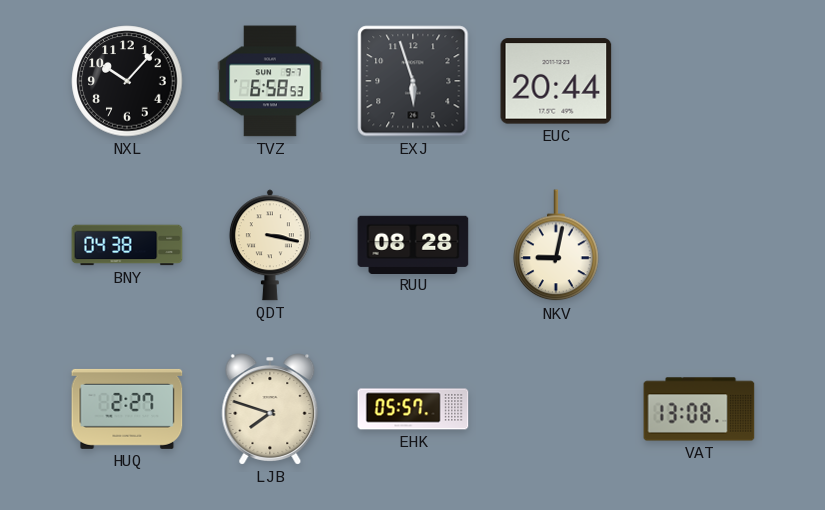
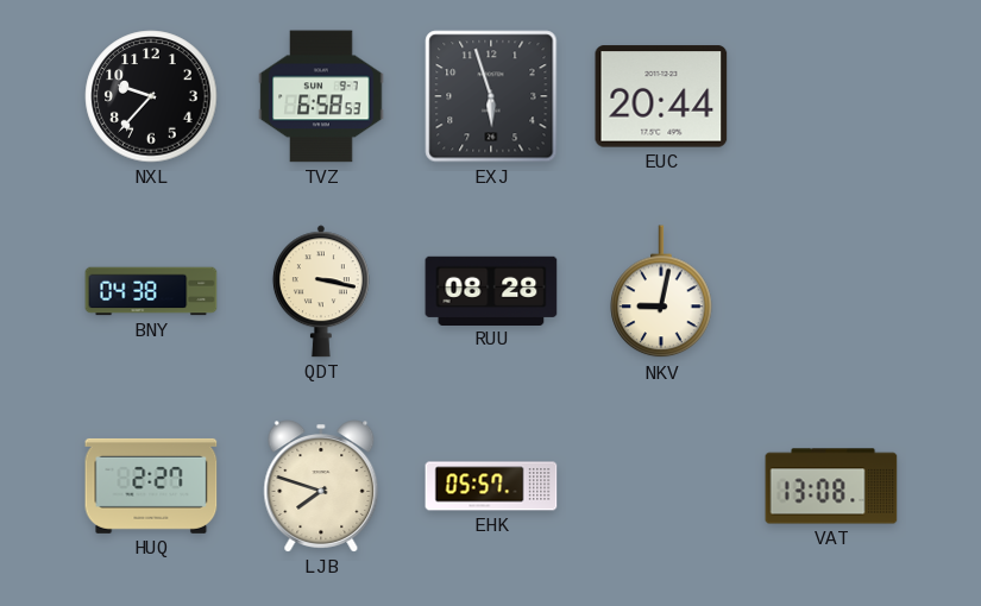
NXL: 10:07 -> 9:37
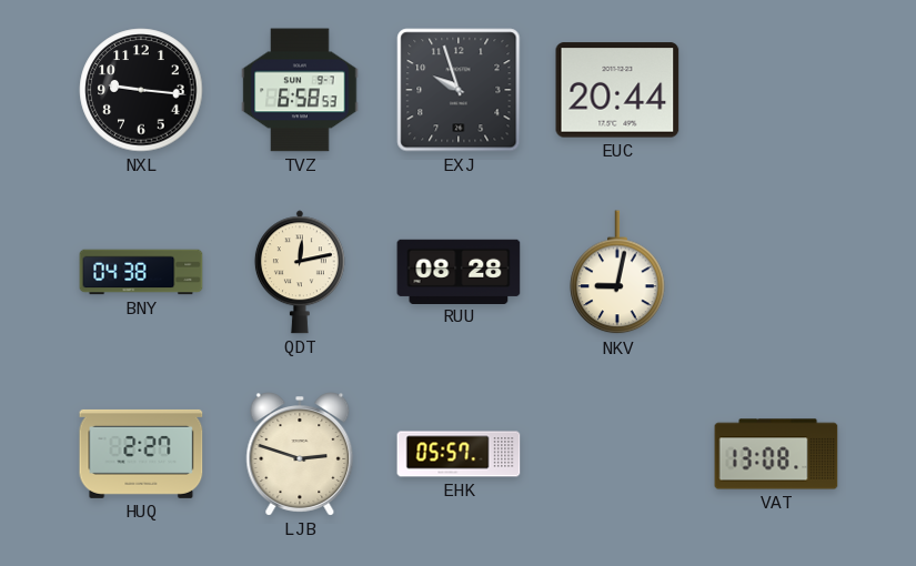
NXL: 9:37 -> 9:16
EXJ: 5:57 -> 9:57
QDT: 3:17 -> 12:13
LJB: 7:48 -> 2:48
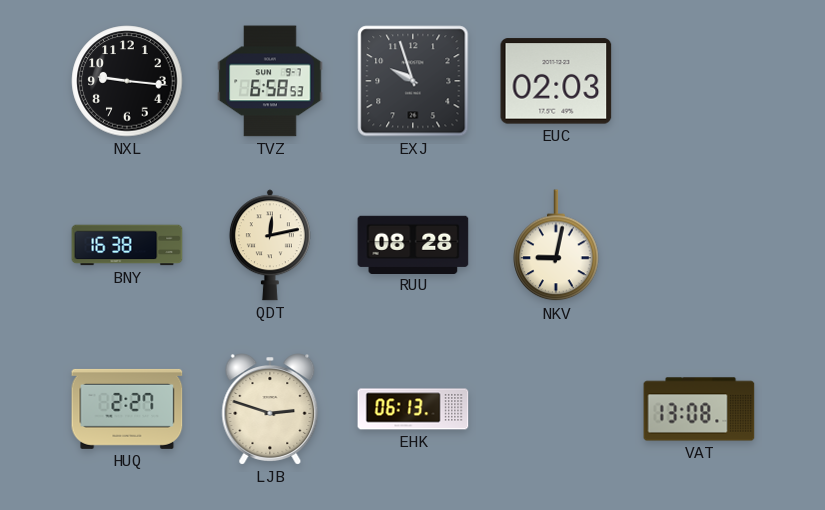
EUC: 20:44 -> 02:03
BNY: 04:38 -> 16:38
EHK: 05:57 -> 06:13
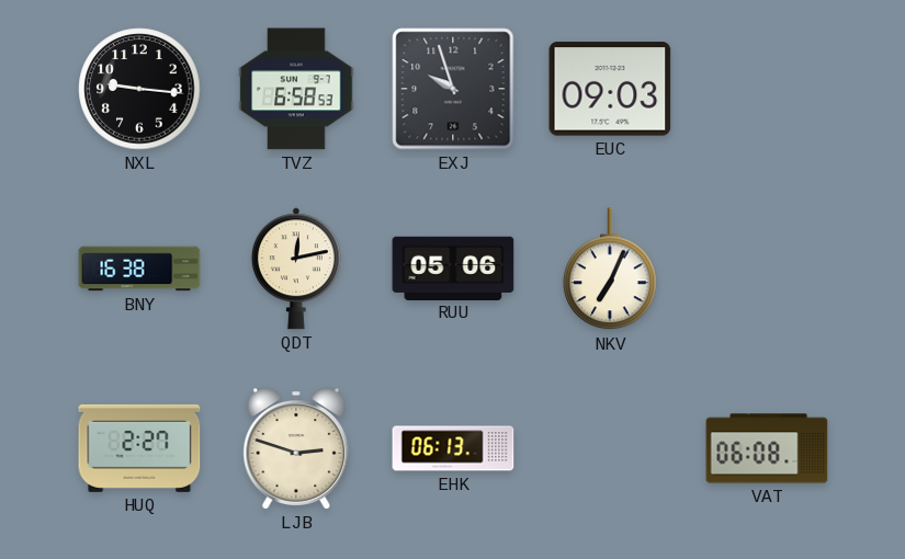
EUC: 02:03 -> 09:03
RUU: 08:28 -> 05:06
NKV: 9:02 -> 7:04
VAT: 13:08 -> 06:08
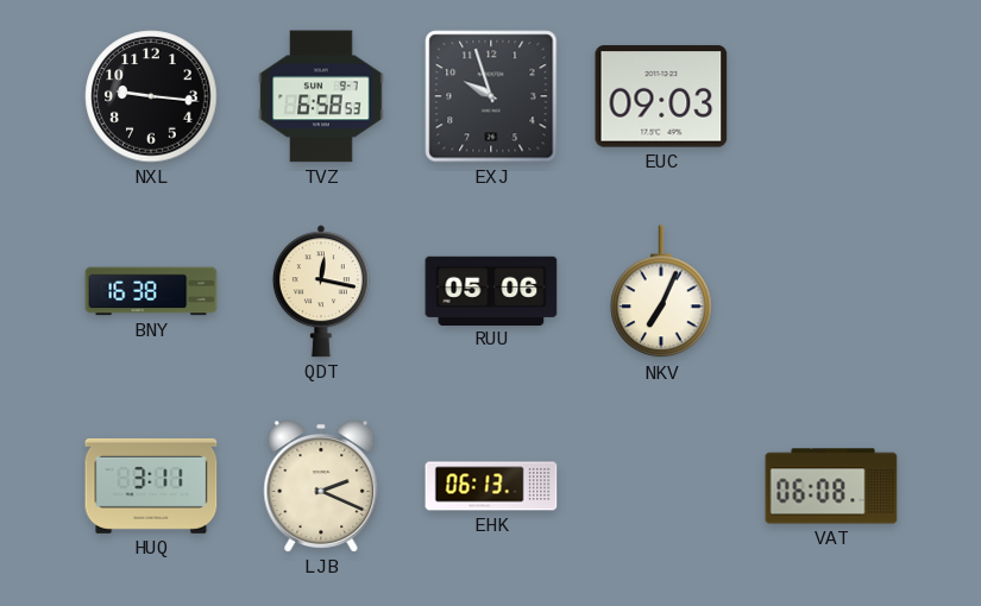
QDT: 12:13 -> 12:17
HUQ: 2:27 -> 3:11
LJB: 2:48 -> 2:19
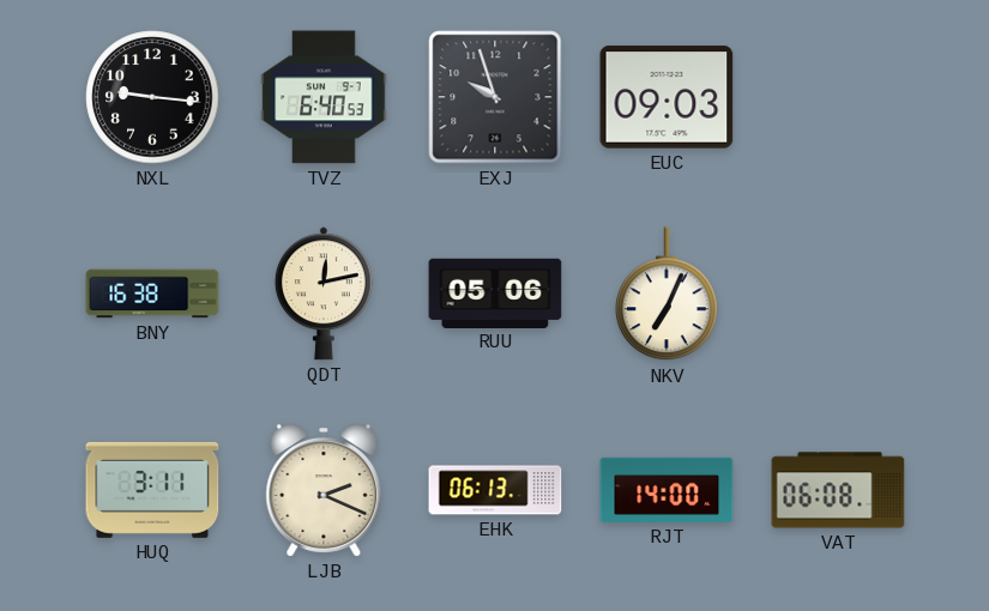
TVZ: 6:58 -> 6:40
QDT: 12:17 -> 12:13
RJT: none -> 14:00
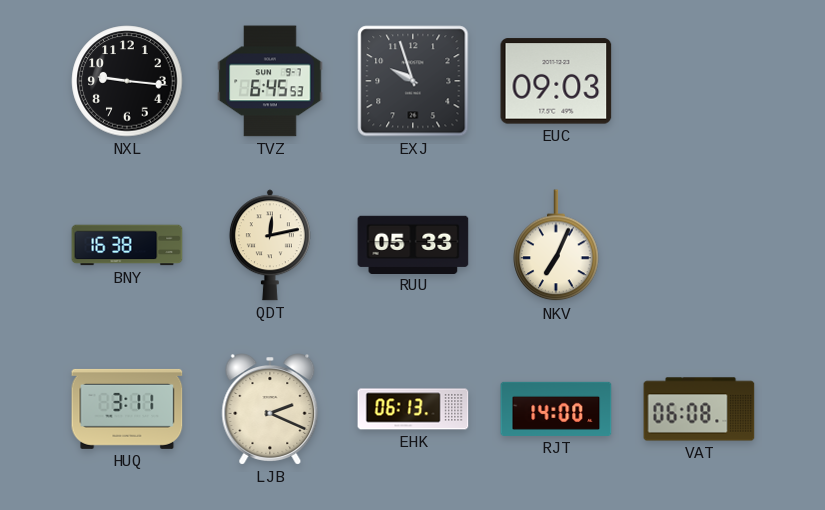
TVZ: 6:40 -> 6:45
RUU: 05:06 -> 05:33
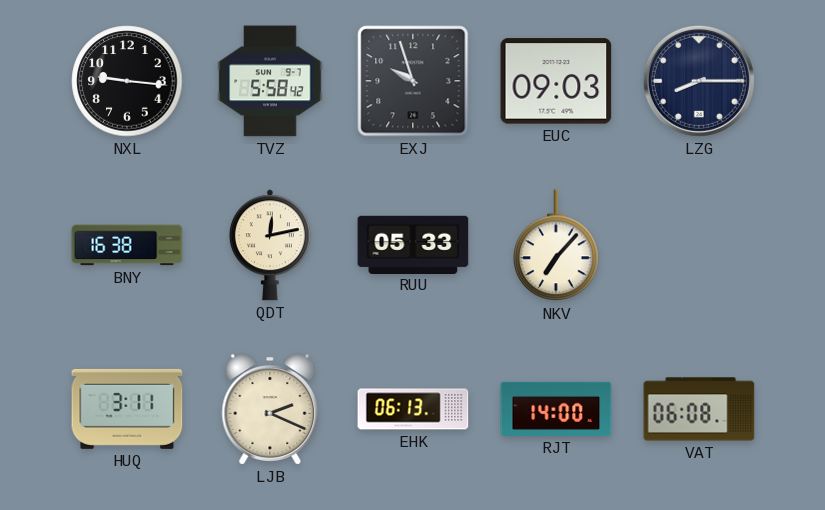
TVZ: 6:45 -> 5:58
LZG: none -> 8:15
NKV: 7:04 -> 7:07
